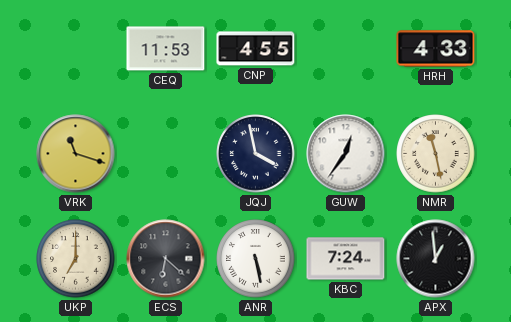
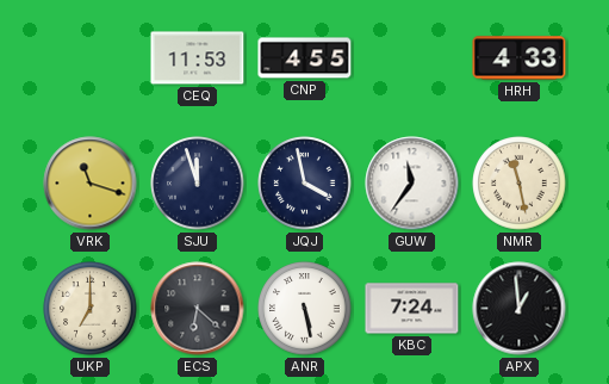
SJU: none -> 11:57
GUW: 12:36 -> 11:36
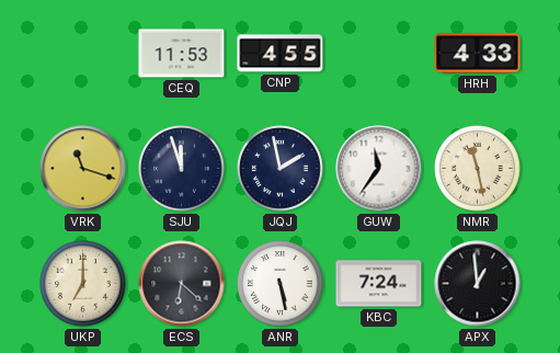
JQJ: 3:58 -> 1:58
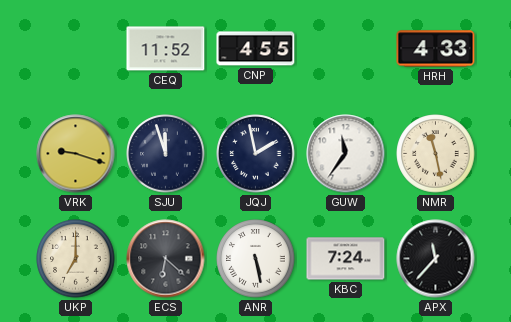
CEQ: 11:53 -> 11:52
VRK: 11:18 -> 9:18
APX: 12:59 -> 11:37
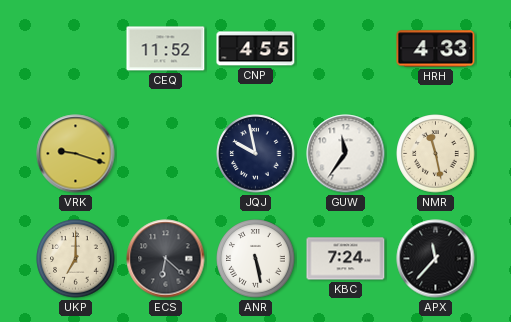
SJU: 11:57 -> none
JQJ: 1:58 -> 9:58
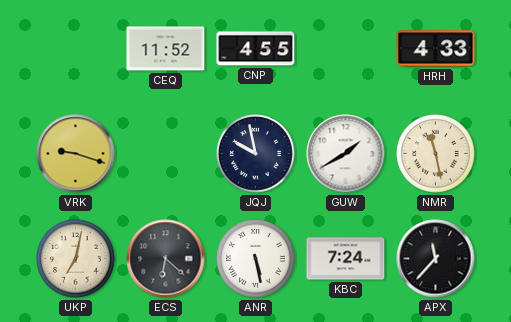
GUW: 11:36 -> 1:40
UKP: 7:00 -> 7:02
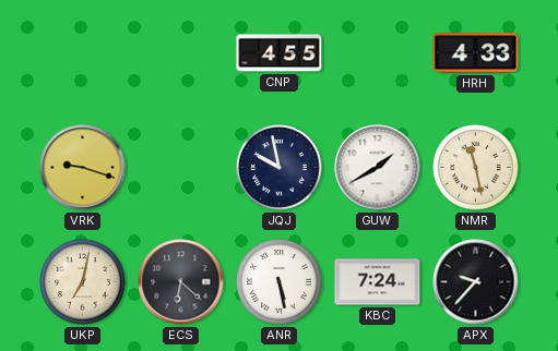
CEQ: 11:52 -> none
APX: 11:37 -> 9:37
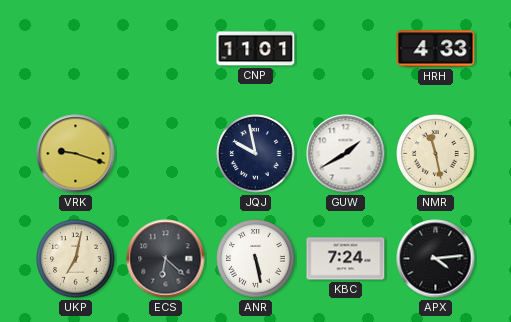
CNP: 4:55 -> 11:01
APX: 9:37 -> 4:14
